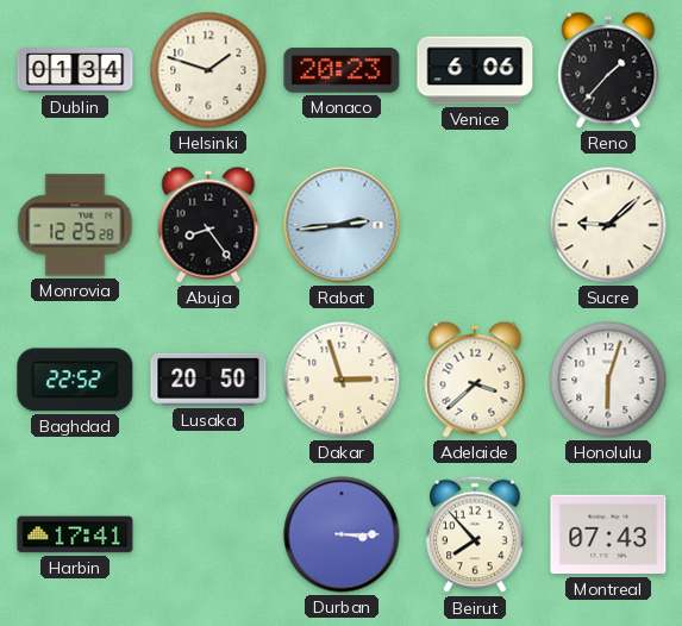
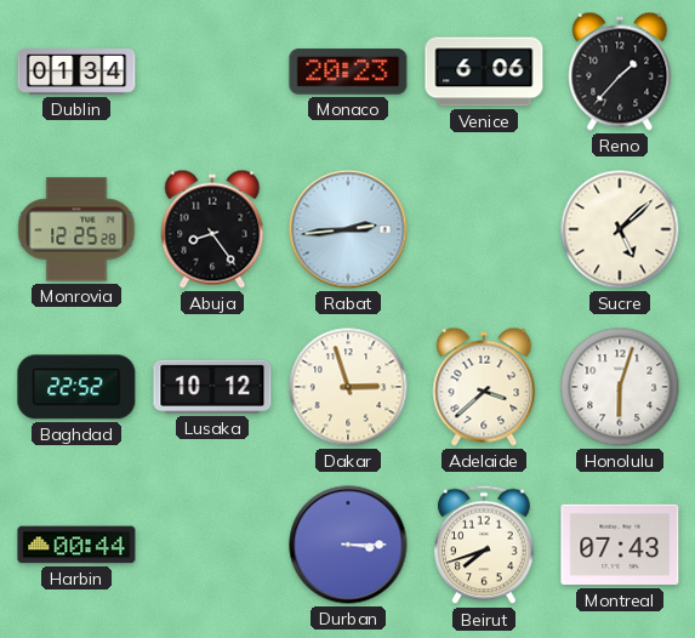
Helsinki: 1:48 -> none
Sucre: 9:08 -> 5:08
Lusaka: 20:50 -> 10:12
Harbin: 17:41 -> 00:44
Beirut: 7:53 -> 7:42
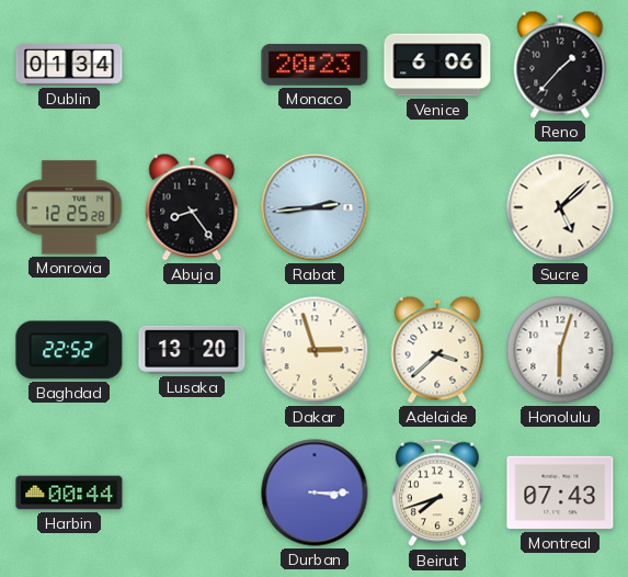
Lusaka: 10:12 -> 13:20
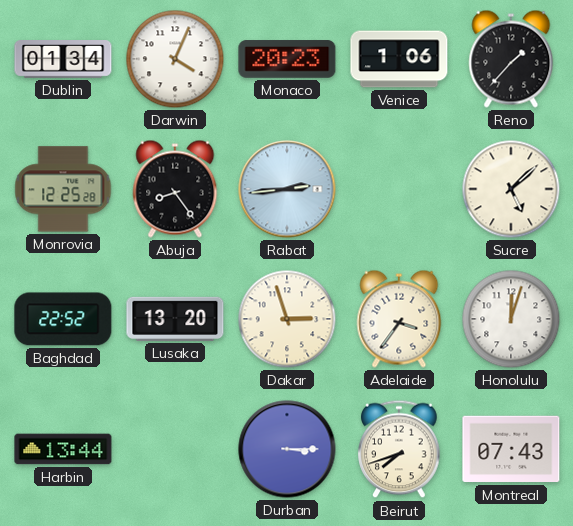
Darwin: none -> 4:04
Venice: 6:06 -> 1:06
Adelaide: 3:38 -> 3:36
Honolulu: 6:03 -> 12:03
Harbin: 00:44 -> 13:44
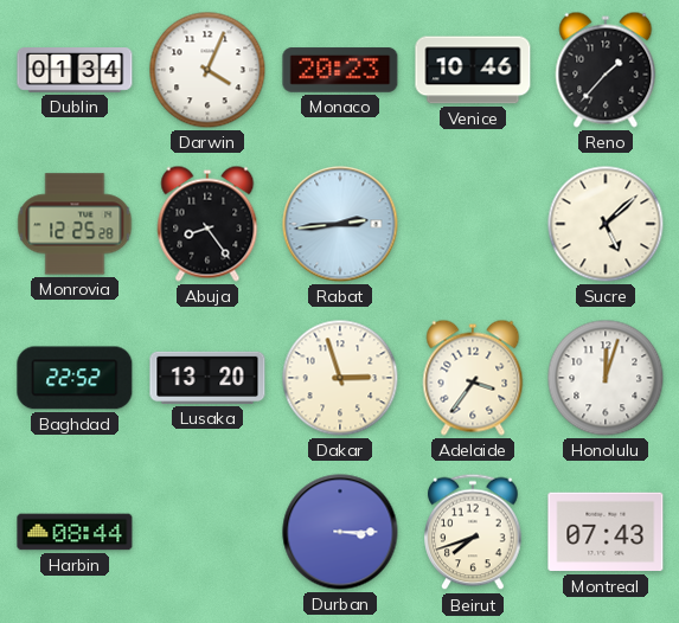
Venice: 1:06 -> 10:46
Harbin: 13:44 -> 08:44
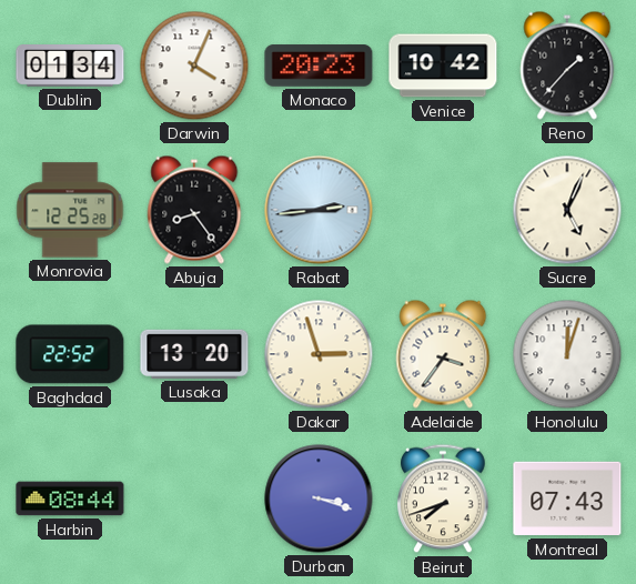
Venice: 10:46 -> 10:42
Sucre: 5:08 -> 5:04
Durban: 3:15 -> 3:18
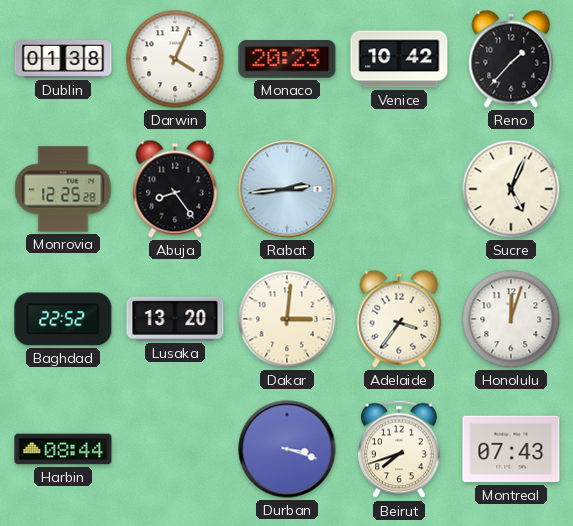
Dublin: 01:34 -> 01:38
Dakar: 2:57 -> 3:01
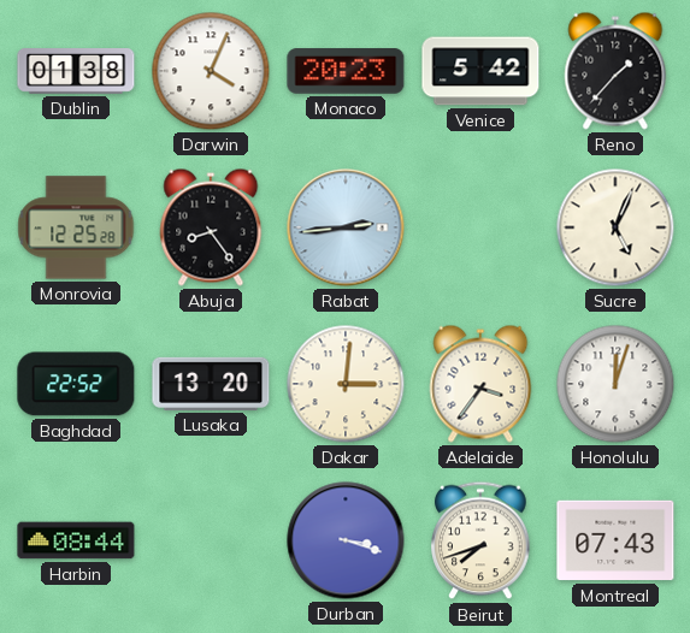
Venice: 10:42 -> 5:42
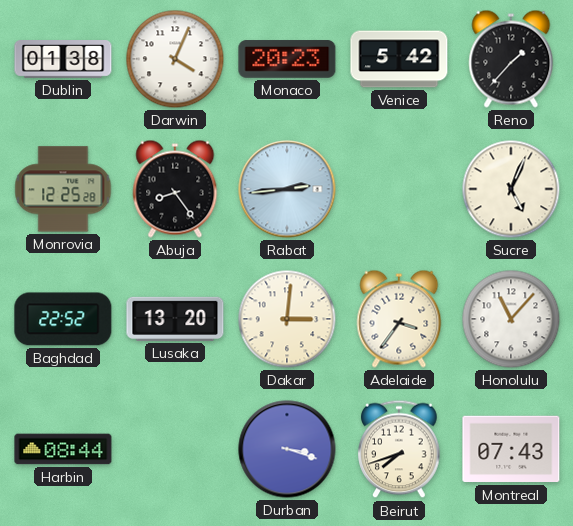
Honolulu: 12:03 -> 11:07
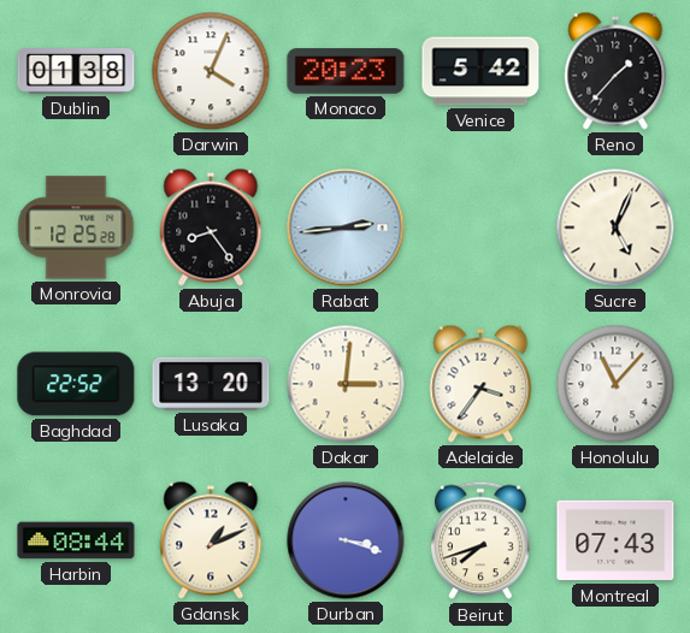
Gdansk: none -> 1:11
